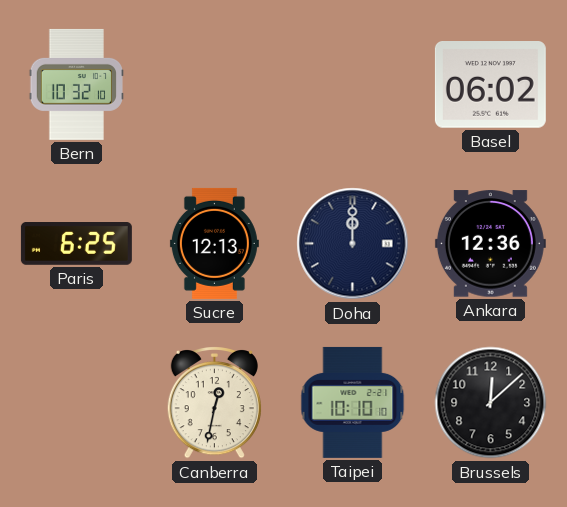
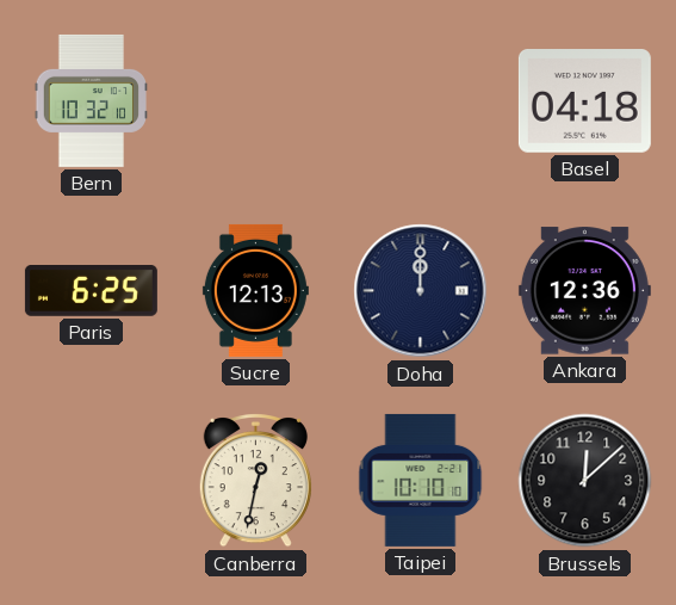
Basel: 06:02 -> 04:18
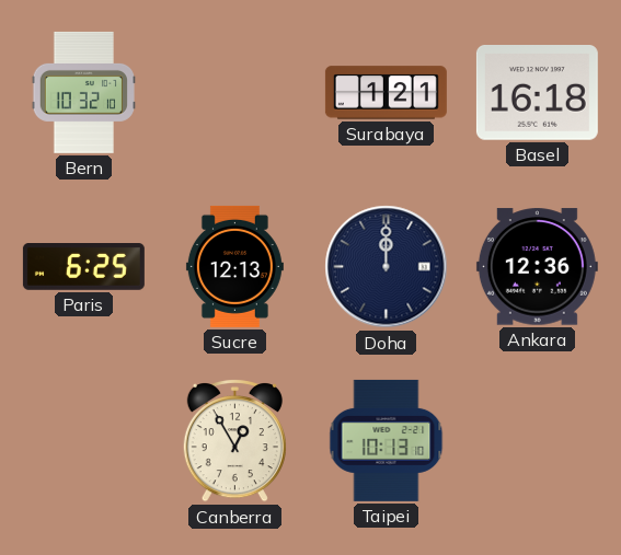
Surabaya: none -> 1:21
Basel: 04:18 -> 16:18
Canberra: 12:32 -> 12:55
Taipei: 10:10 -> 10:13
Brussels: 12:08 -> none
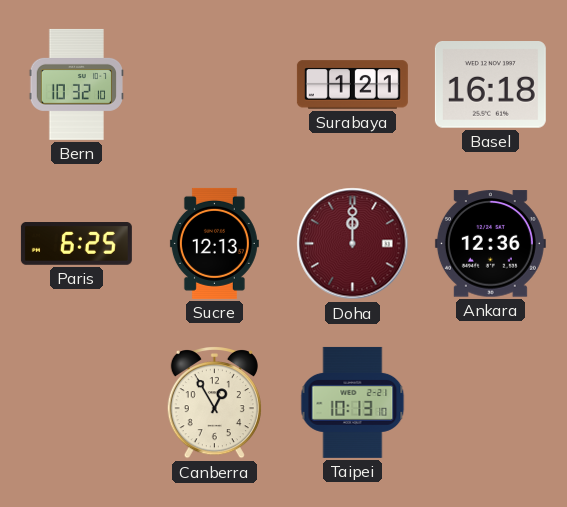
Doha dial: navy -> burgundy
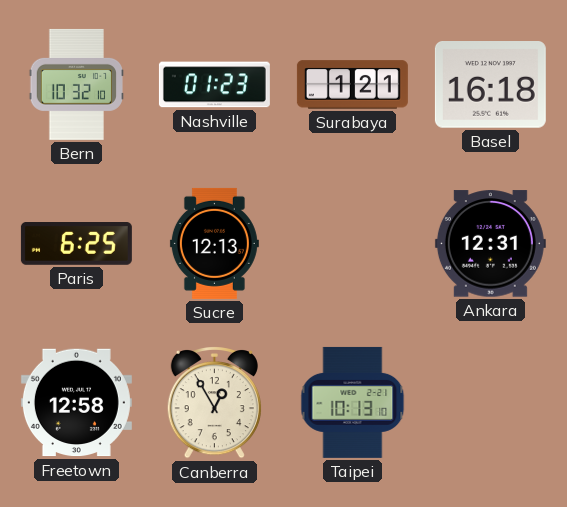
Nashville: none -> 01:23
Doha: 12:00 -> none
Ankara: 12:36 -> 12:31
Freetown: none -> 12:58
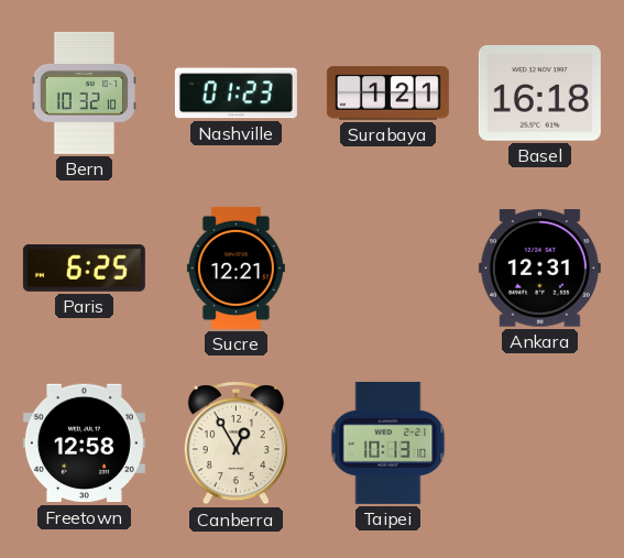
Sucre: 12:13 -> 12:21
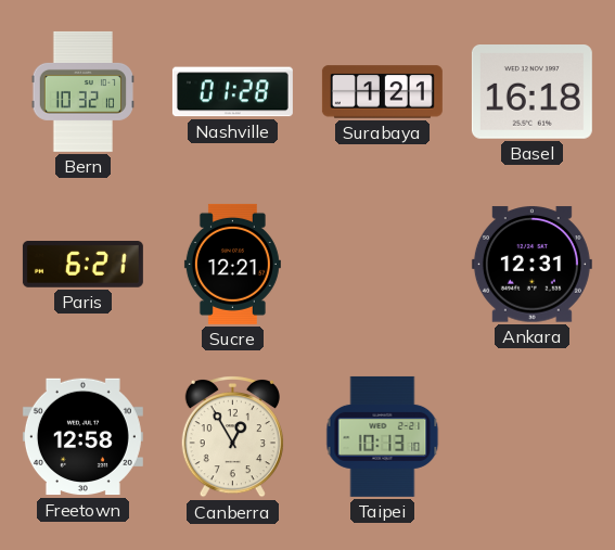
Nashville: 01:23 -> 01:28
Paris: 6:25 -> 6:21
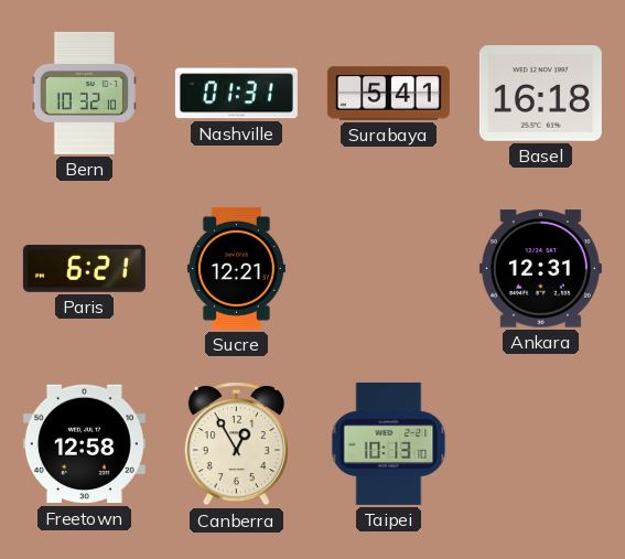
Nashville: 01:28 -> 01:31
Surabaya: 1:21 -> 5:41
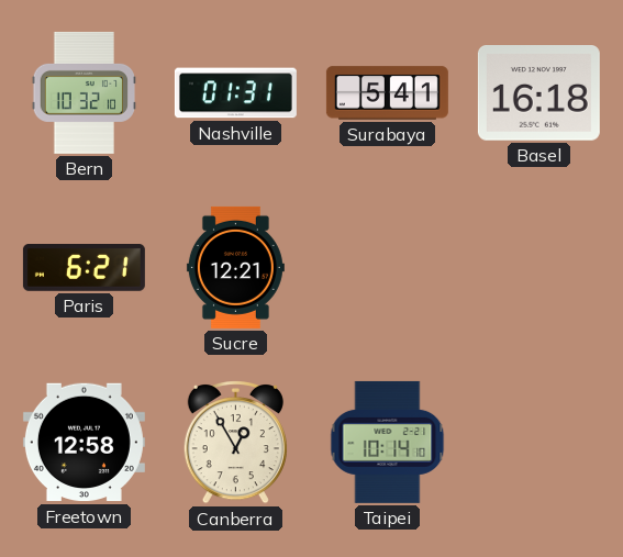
Ankara: 12:31 -> none
Taipei: 10:13 -> 10:14
